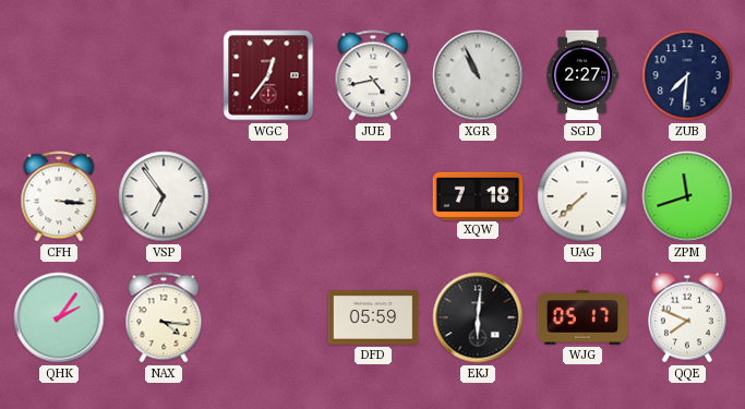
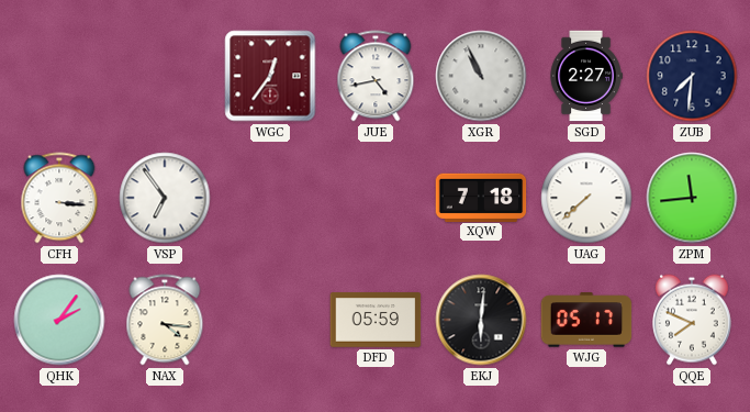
ZPM: 11:42 -> 11:44
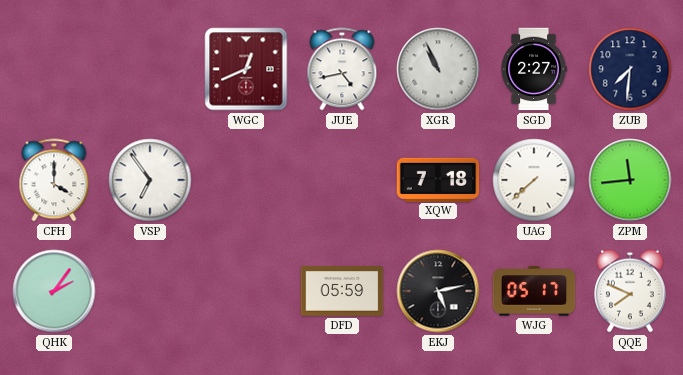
WGC: 12:36 -> 12:41
CFH: 3:16 -> 4:00
NAX: 4:16 -> none
EKJ: 6:01 -> 5:13
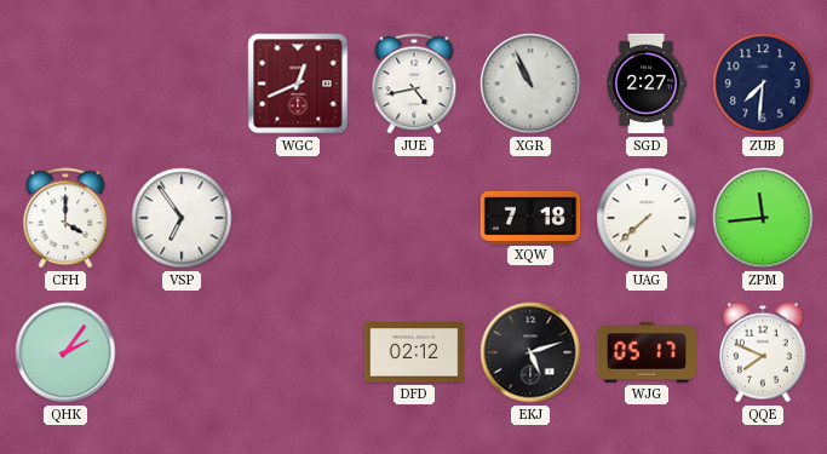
DFD: 05:59 -> 02:12
EKJ: 5:13 -> 5:12
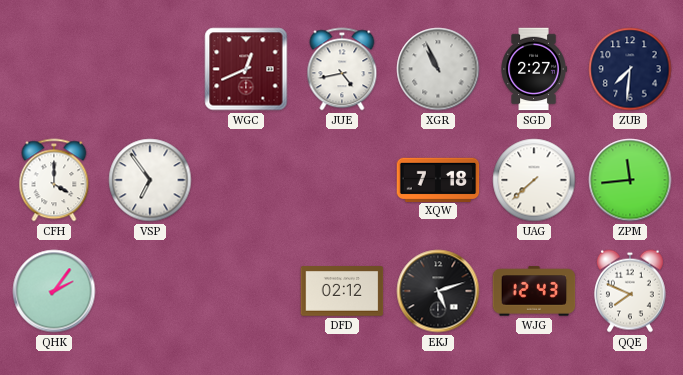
WJG: 05:17 -> 12:43
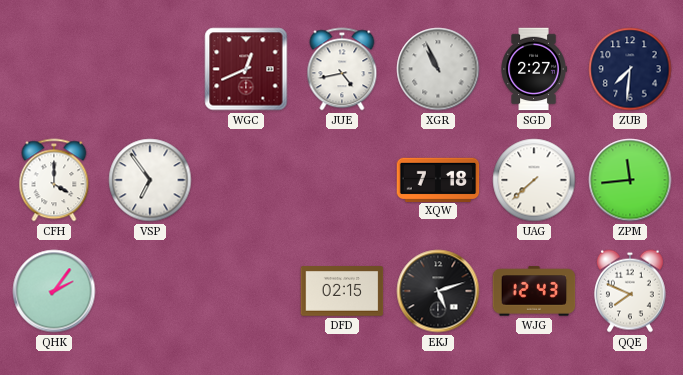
DFD: 02:12 -> 02:15
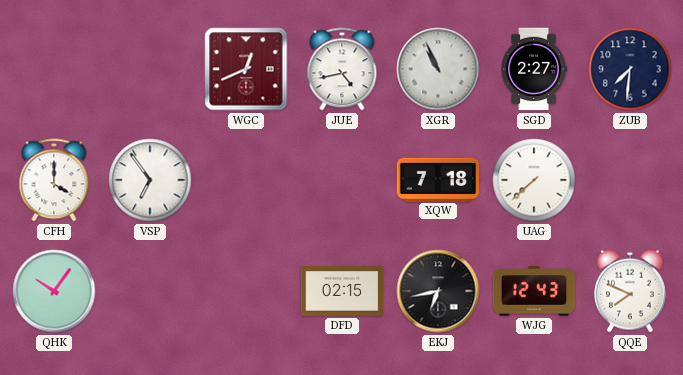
ZPM: 11:44 -> none
QHK: 2:06 -> 10:06
EKJ: 5:12 -> 6:43
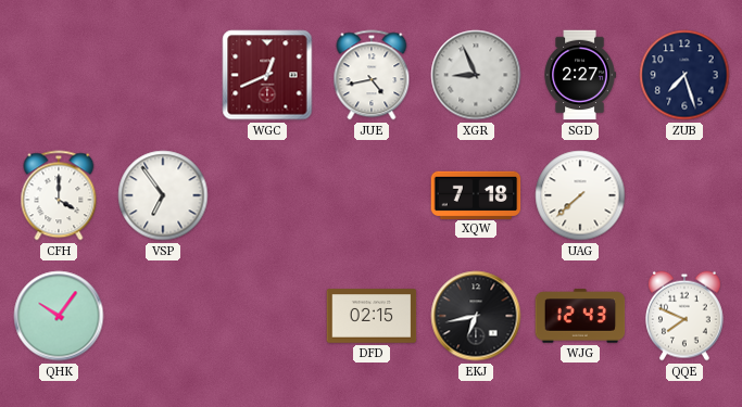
XGR: 10:56 -> 8:56
ZUB: 7:31 -> 7:27
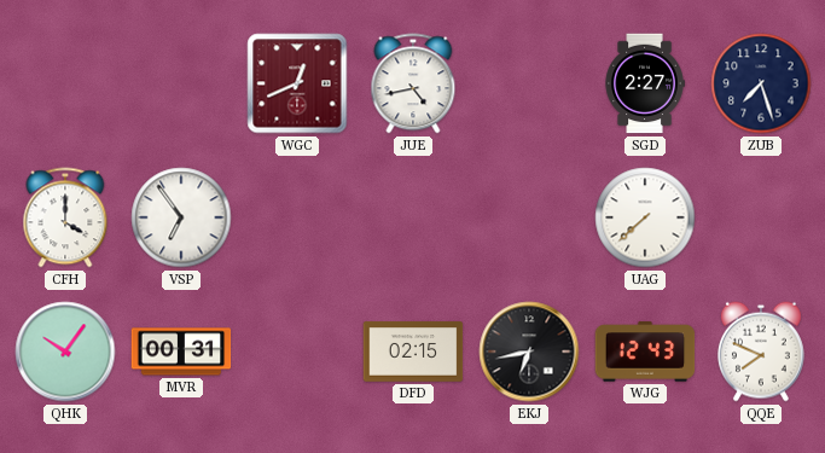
XGR: 8:56 -> none
XQW: 7:18 -> none
MVR: none -> 00:31
